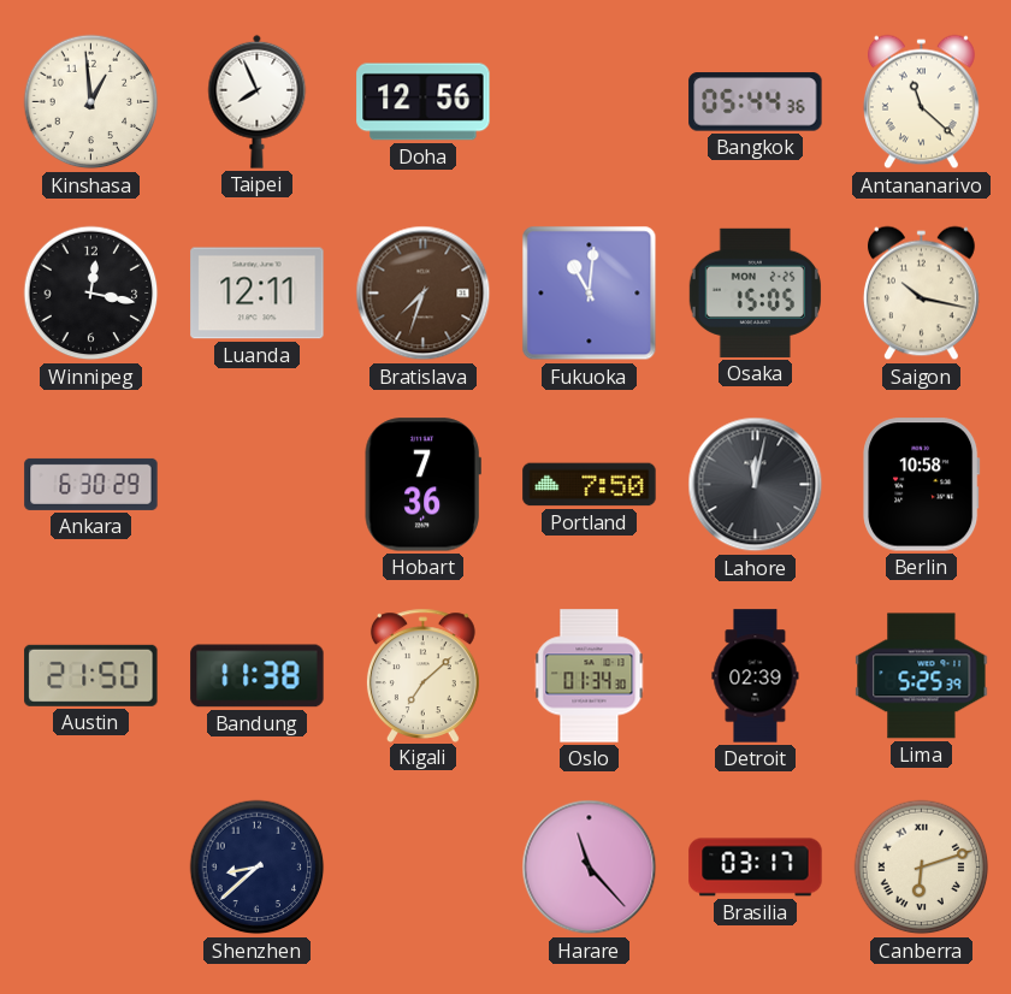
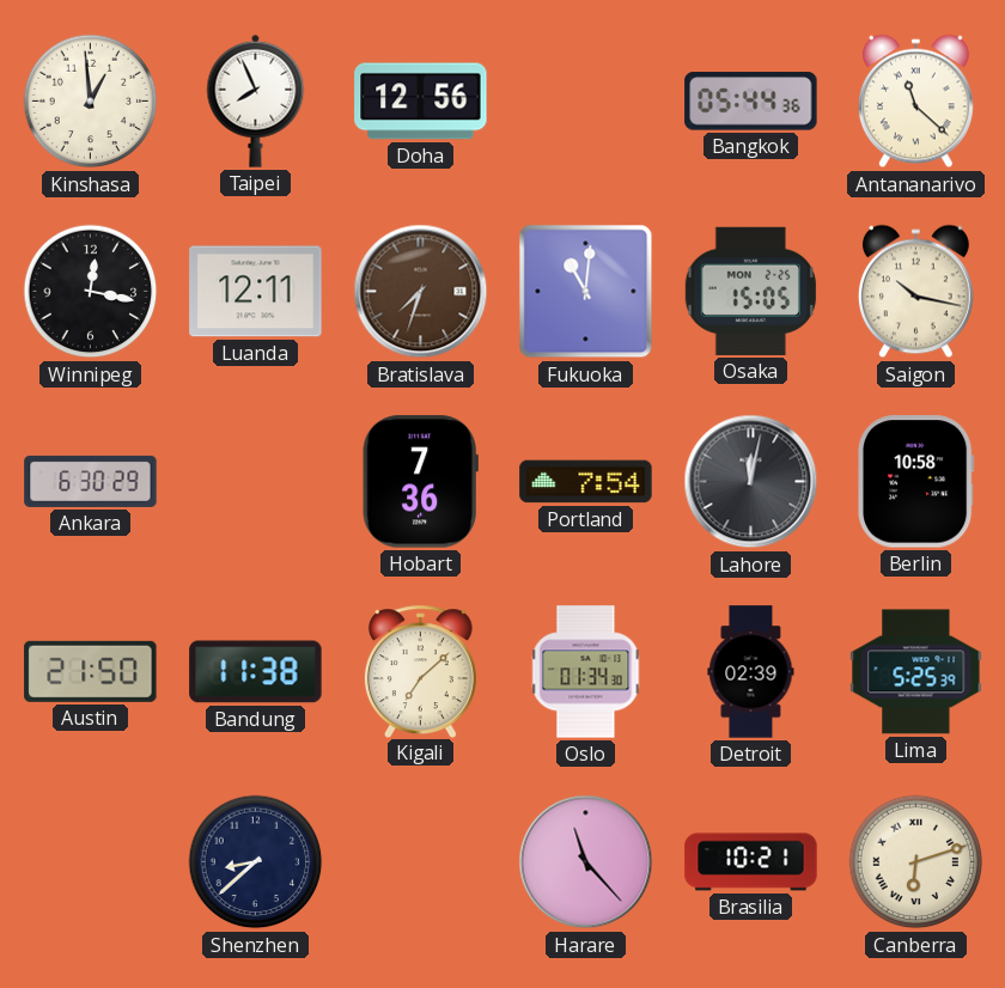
Portland: 7:50 -> 7:54
Brasilia: 03:17 -> 10:21
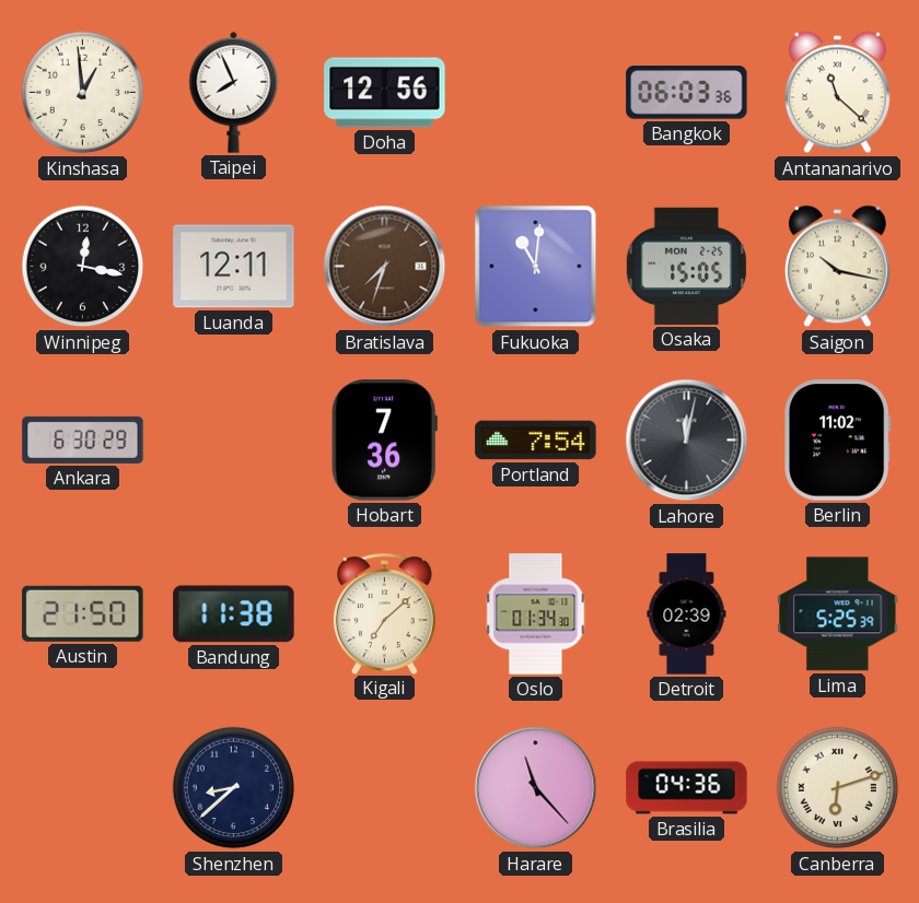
Bangkok: 05:44 -> 06:03
Berlin: 10:58 -> 11:02
Brasilia: 10:21 -> 04:36
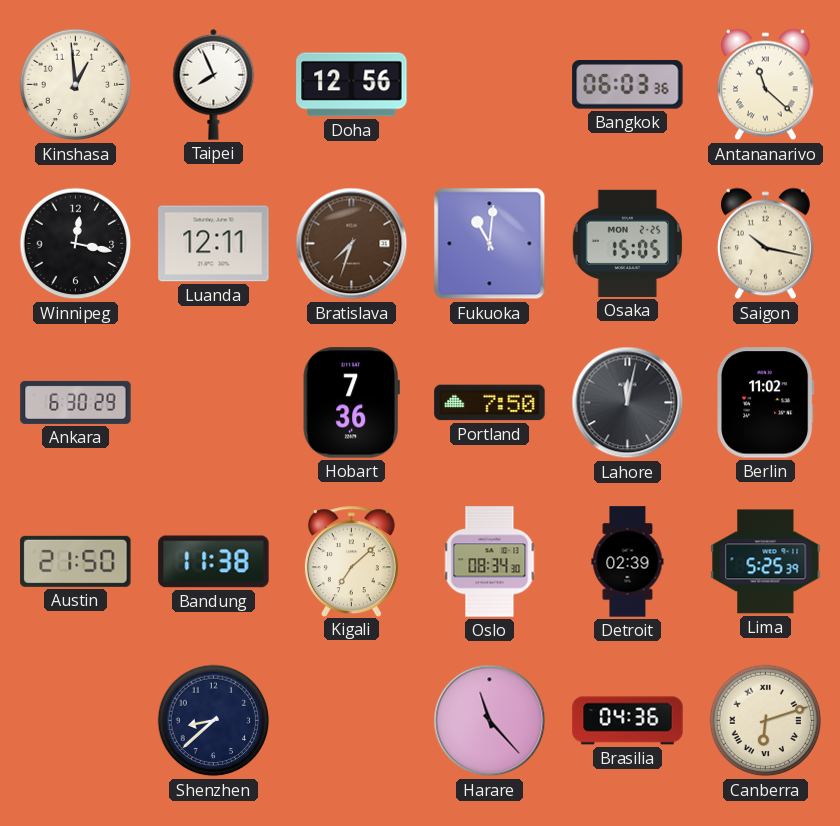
Portland: 7:54 -> 7:50
Oslo: 01:34 -> 08:34
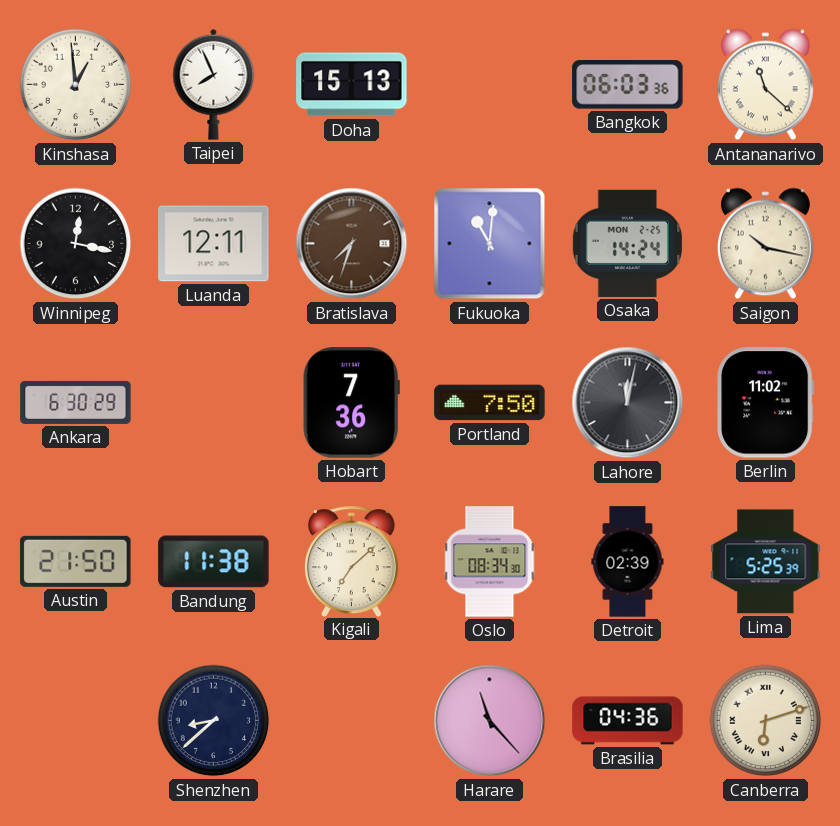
Doha: 12:56 -> 15:13
Osaka: 15:05 -> 14:24
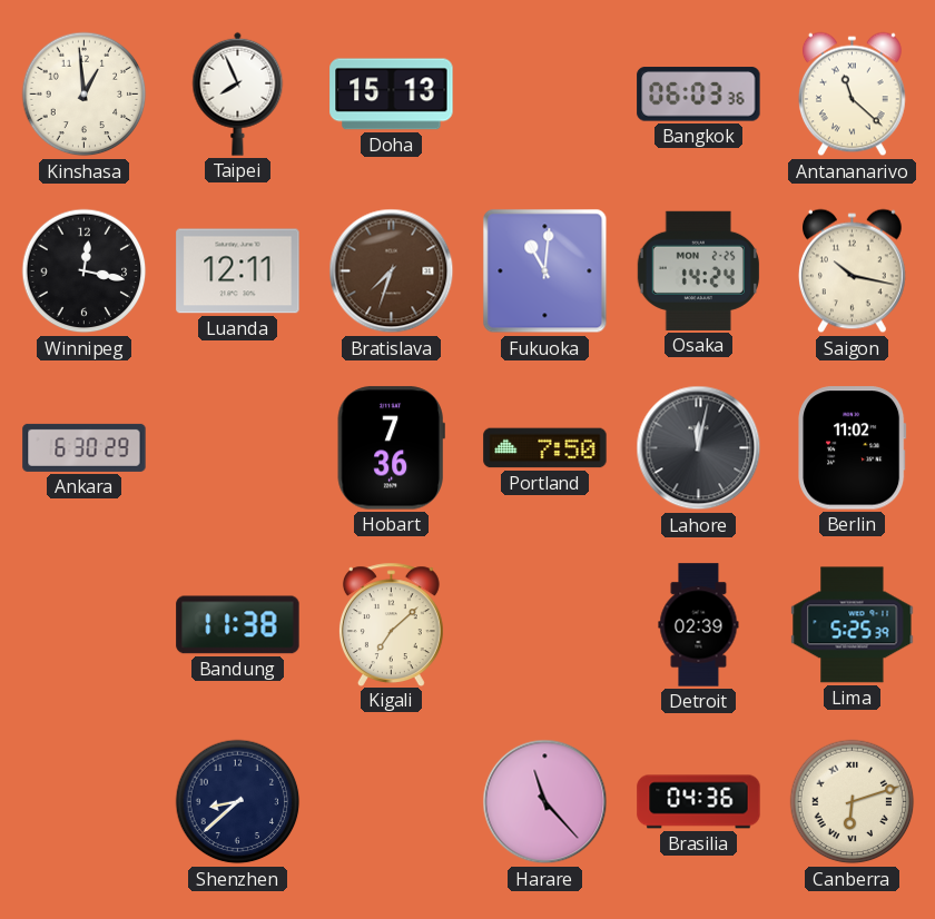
Austin: 21:50 -> none
Oslo: 08:34 -> none
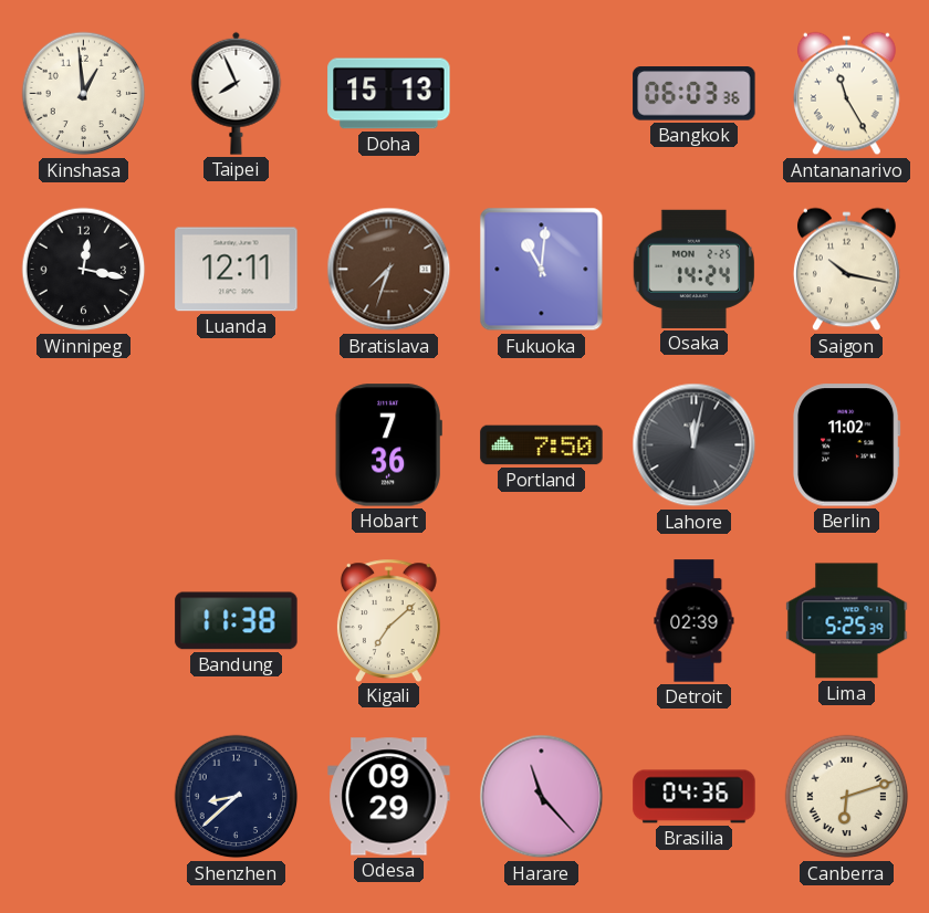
Antananarivo: 11:22 -> 11:25
Ankara: 6:30 -> none
Odesa: none -> 09:29
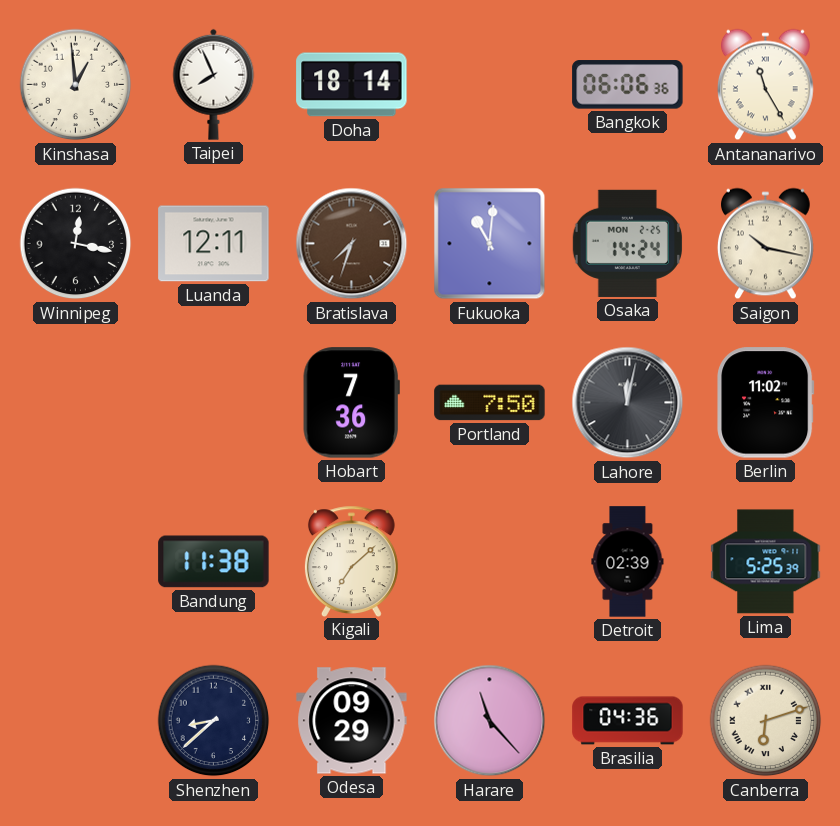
Doha: 15:13 -> 18:14
Bangkok: 06:03 -> 06:06
